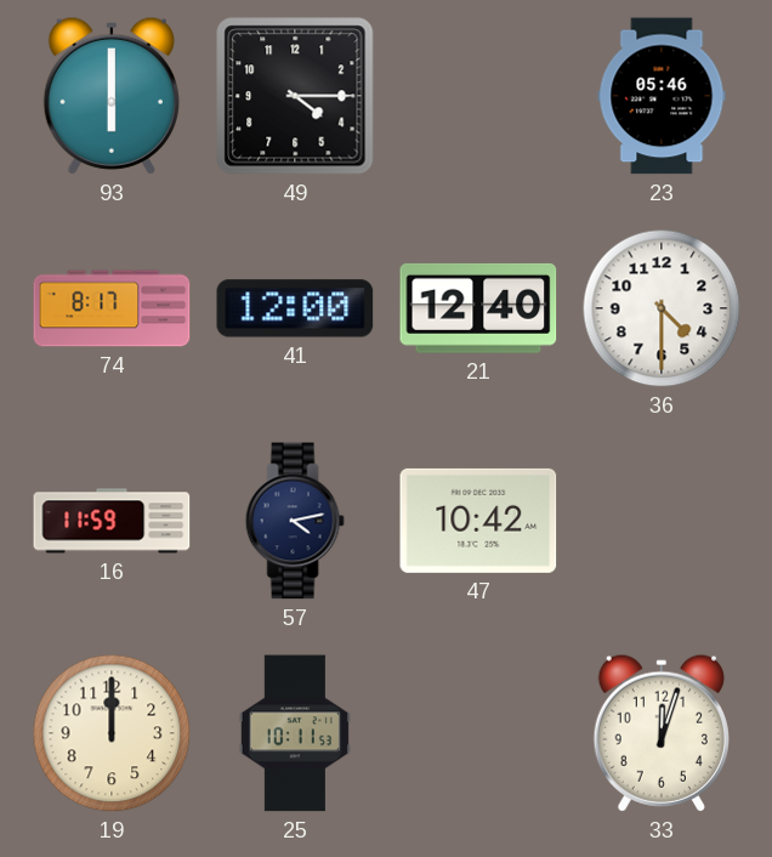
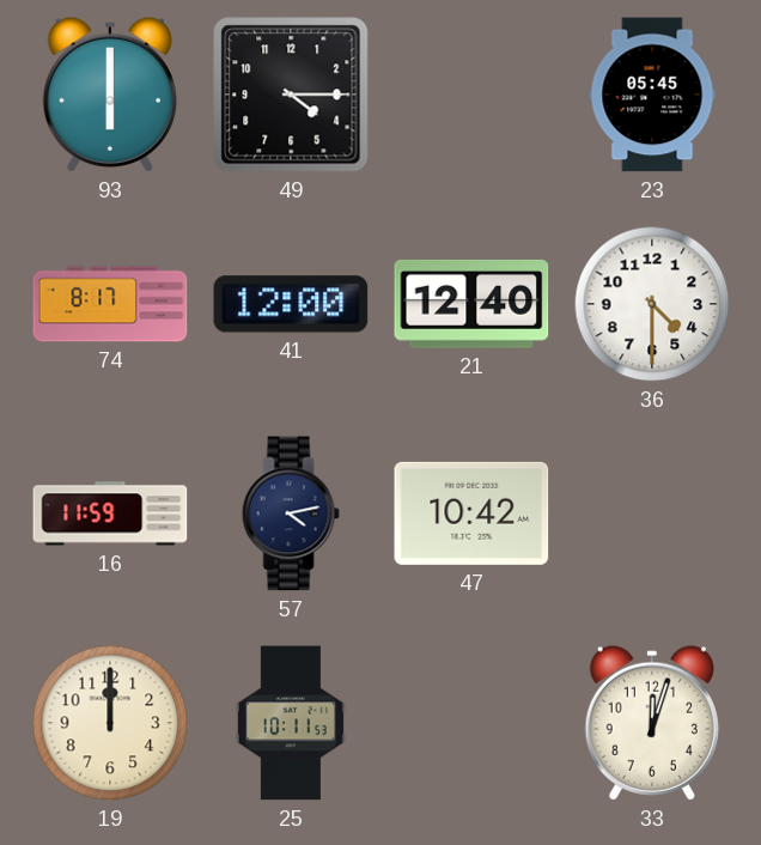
23: 05:46 -> 05:45
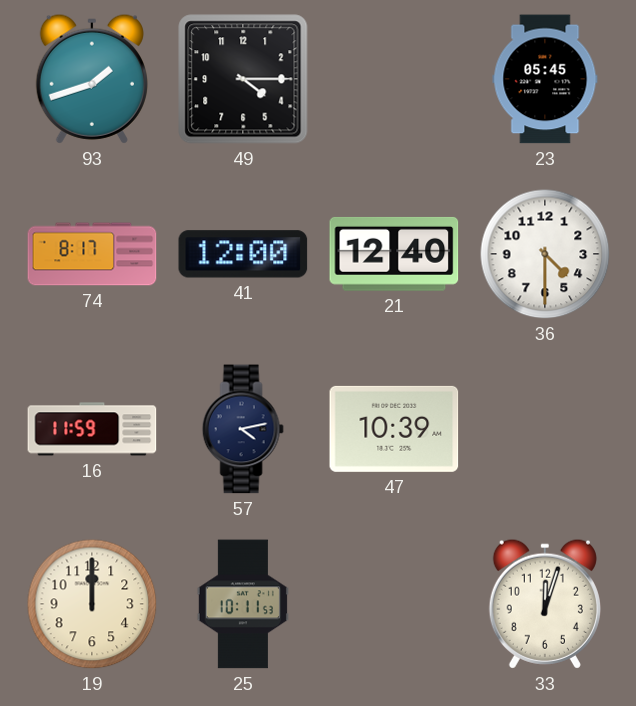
93: 6:00 -> 1:42
47: 10:42 -> 10:39
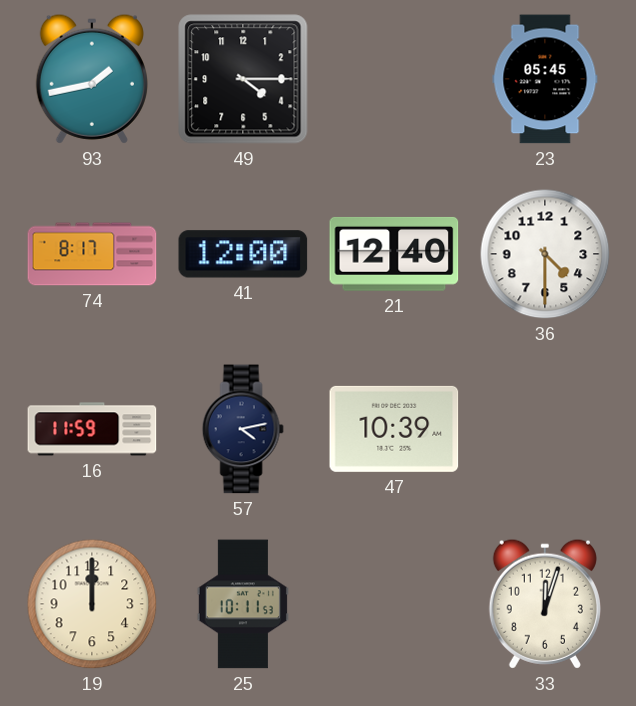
93: 1:42 -> 1:43
